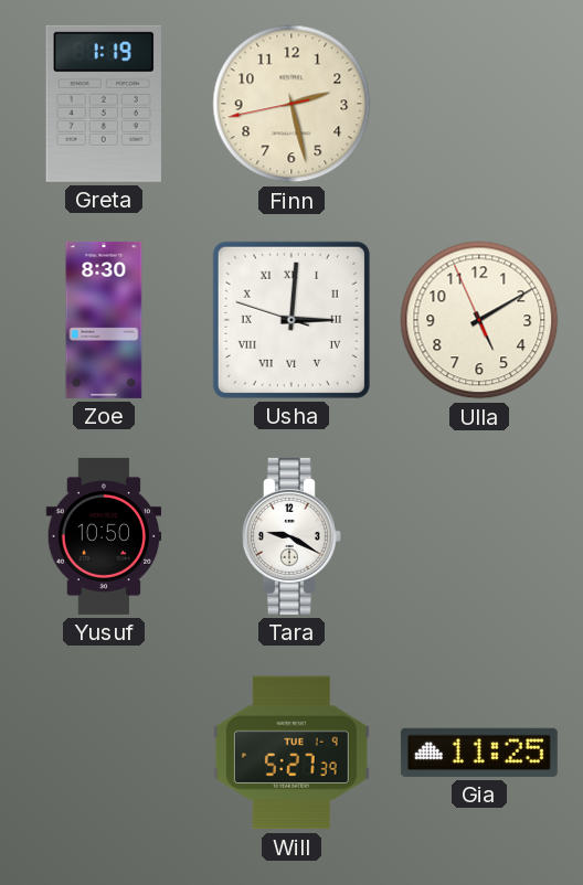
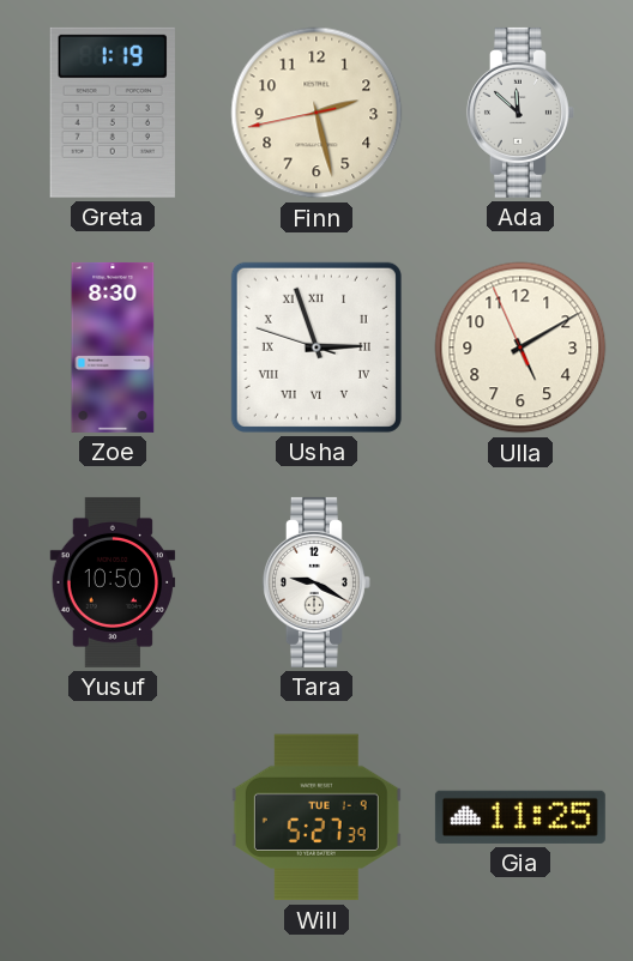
Ada: none -> 11:52
Usha: 3:00 -> 2:56
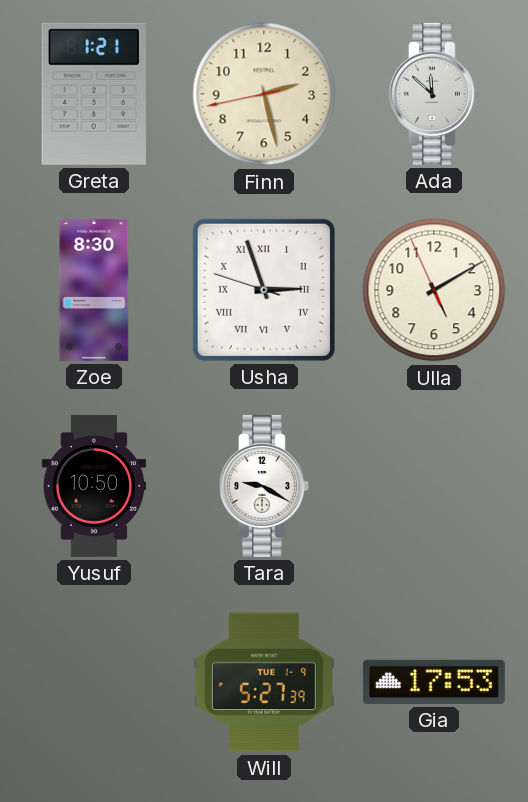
Greta: 1:19 -> 1:21
Gia: 11:25 -> 17:53
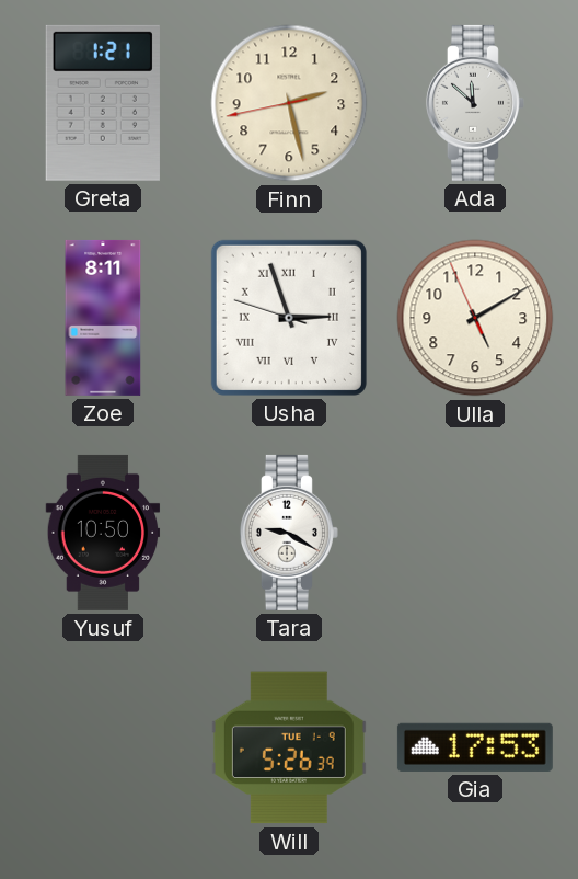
Zoe: 8:30 -> 8:11
Will: 5:27 -> 5:26
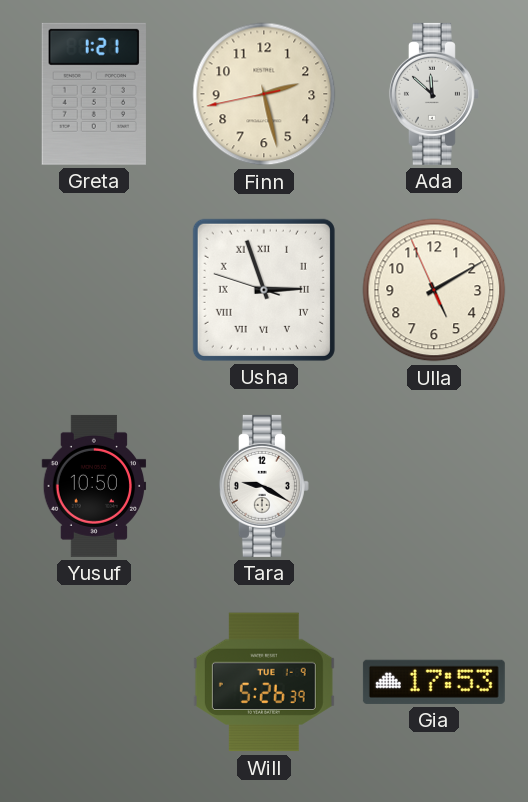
Zoe: 8:11 -> none
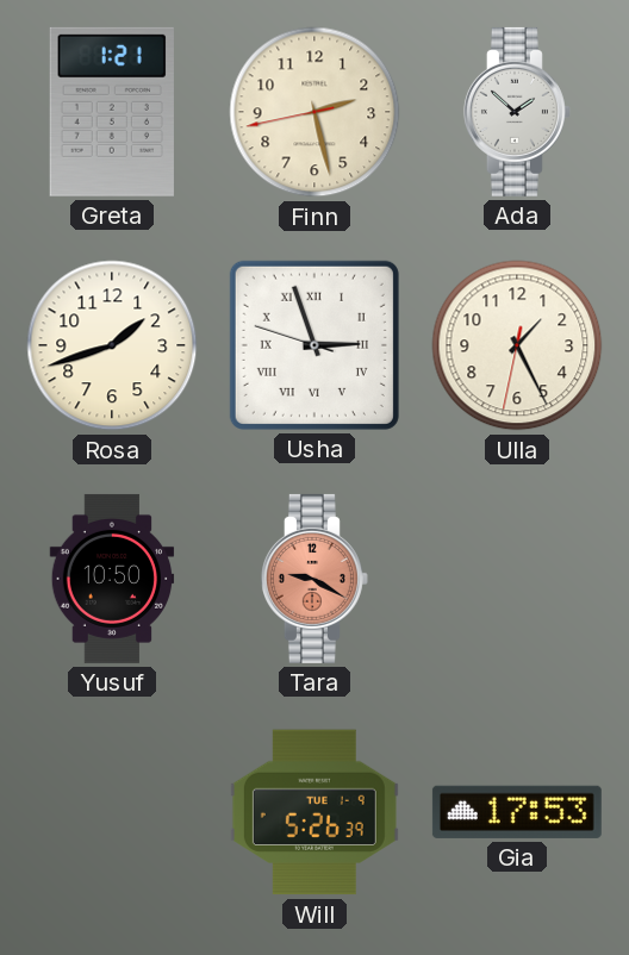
Ada: 11:52 -> 1:52
Rosa: none -> 1:42
Ulla: 5:09 -> 1:25
Tara dial: white -> salmon
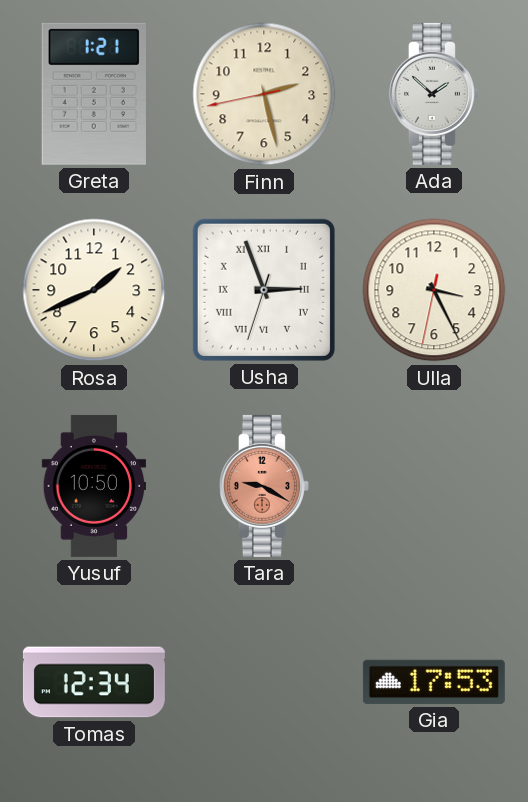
Rosa: 1:42 -> 1:41
Usha: 2:56:48 -> 2:56:33
Ulla: 1:25 -> 3:25
Tomas: none -> 12:34
Will: 5:26 -> none
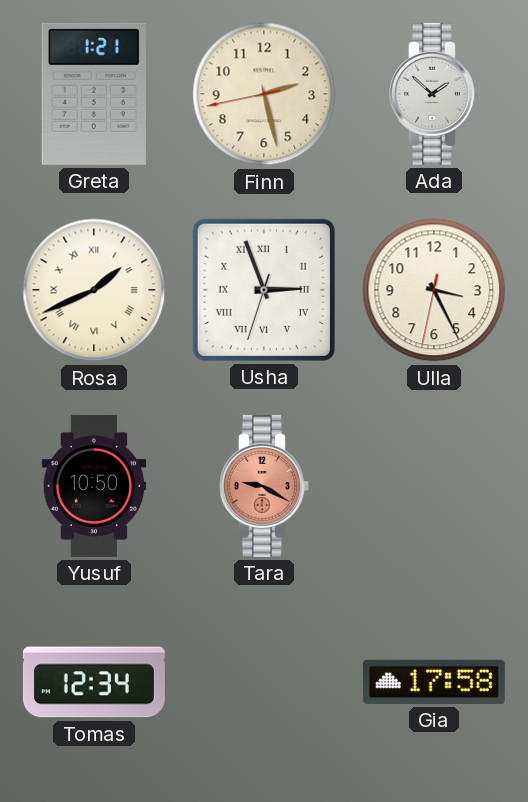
Rosa numerals: Arabic -> Roman
Gia: 17:53 -> 17:58
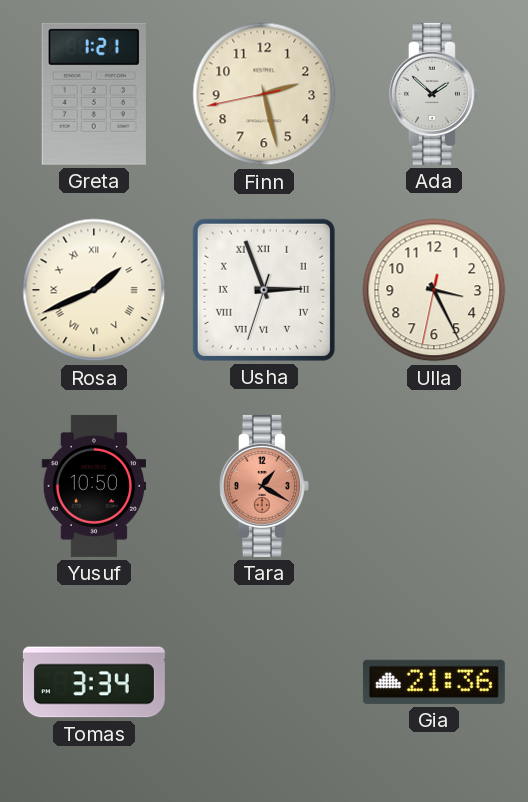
Tara: 9:20 -> 1:20
Tomas: 12:34 -> 3:34
Gia: 17:58 -> 21:36
